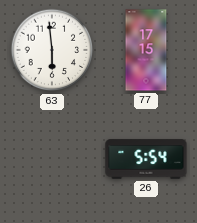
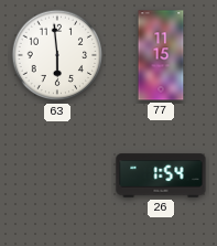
77: 17:15 -> 11:15
26: 5:54 -> 1:54
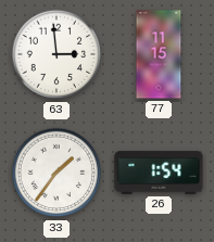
63: 5:59 -> 2:59
33: none -> 1:36
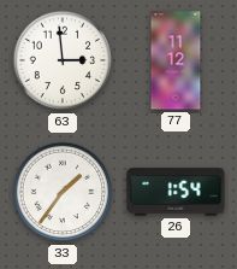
77: 11:15 -> 11:12
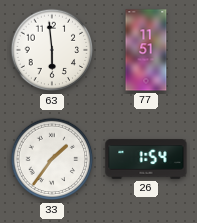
63: 2:59 -> 5:59
77: 11:12 -> 11:51
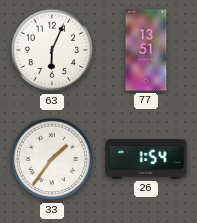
63: 5:59 -> 6:04
77: 11:51 -> 13:51
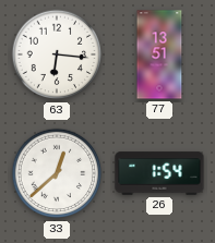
63: 6:04 -> 6:16
33: 1:36 -> 12:38
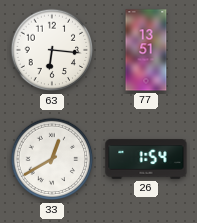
33: 12:38 -> 12:40
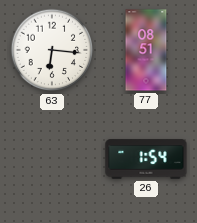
77: 13:51 -> 08:51
33: 12:40 -> none
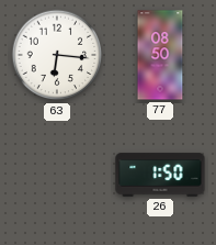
77: 08:51 -> 08:50
26: 1:54 -> 1:50
